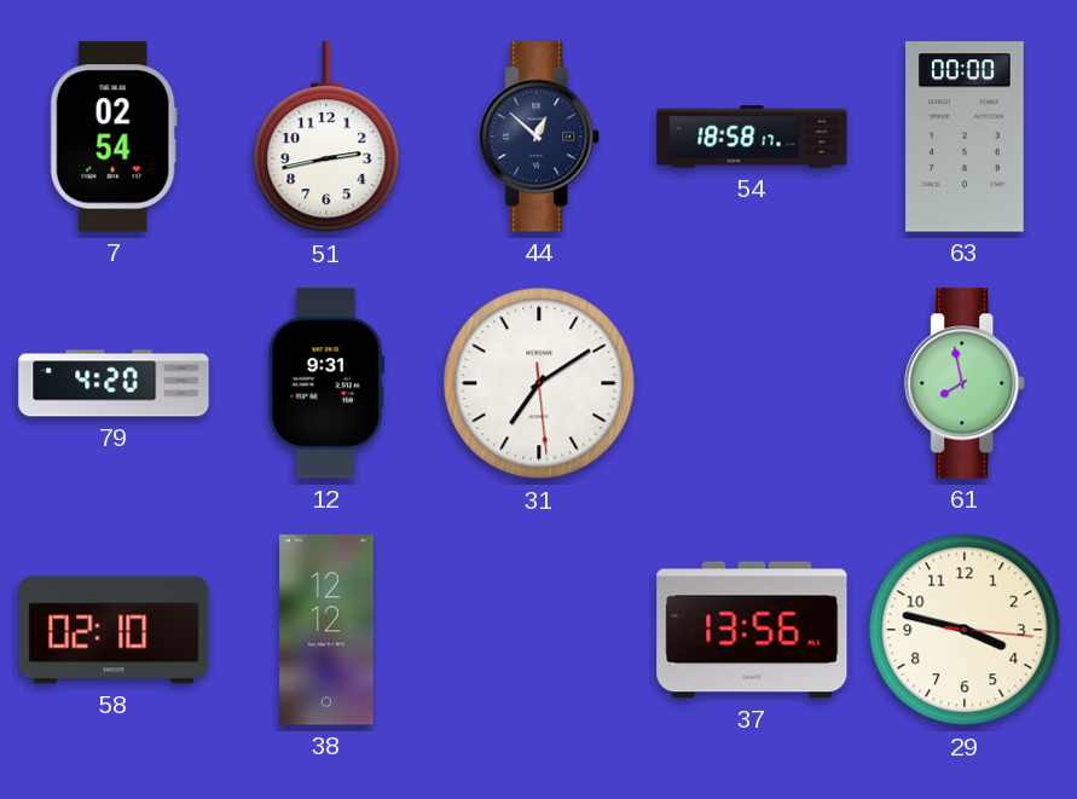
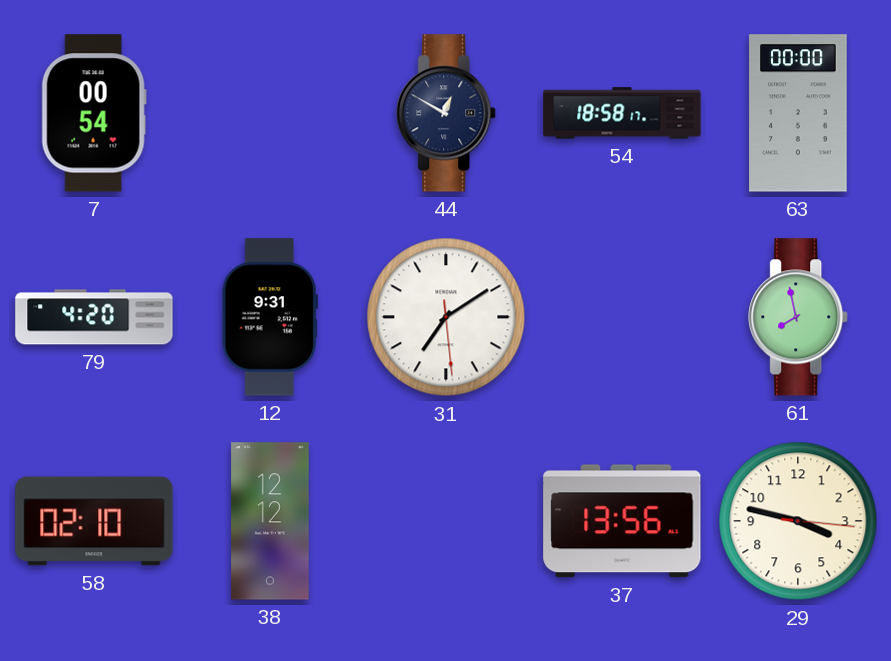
7: 02:54 -> 00:54
51: 2:43 -> none
44: 12:52 -> 12:50
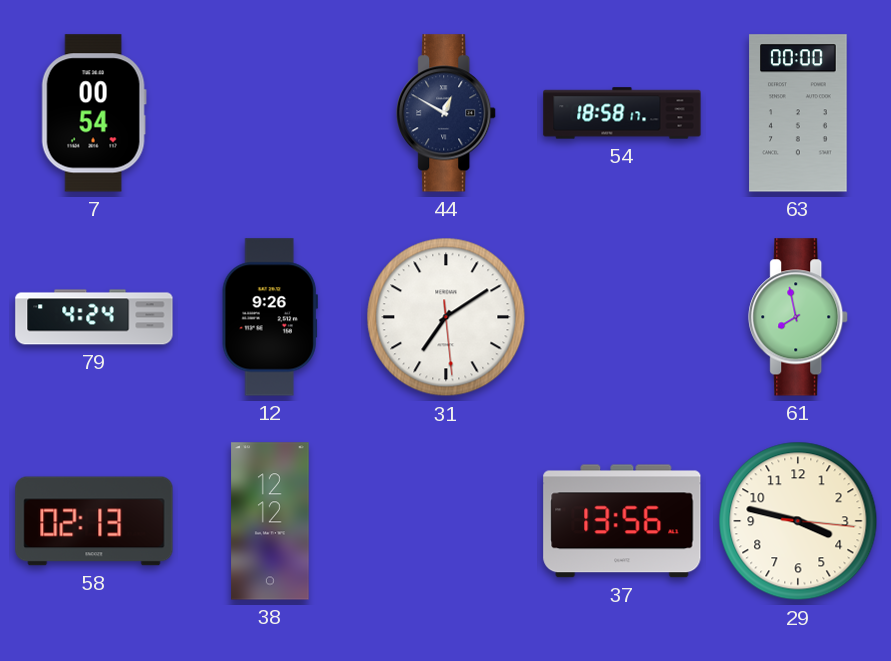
79: 4:20 -> 4:24
12: 9:31 -> 9:26
58: 02:10 -> 02:13
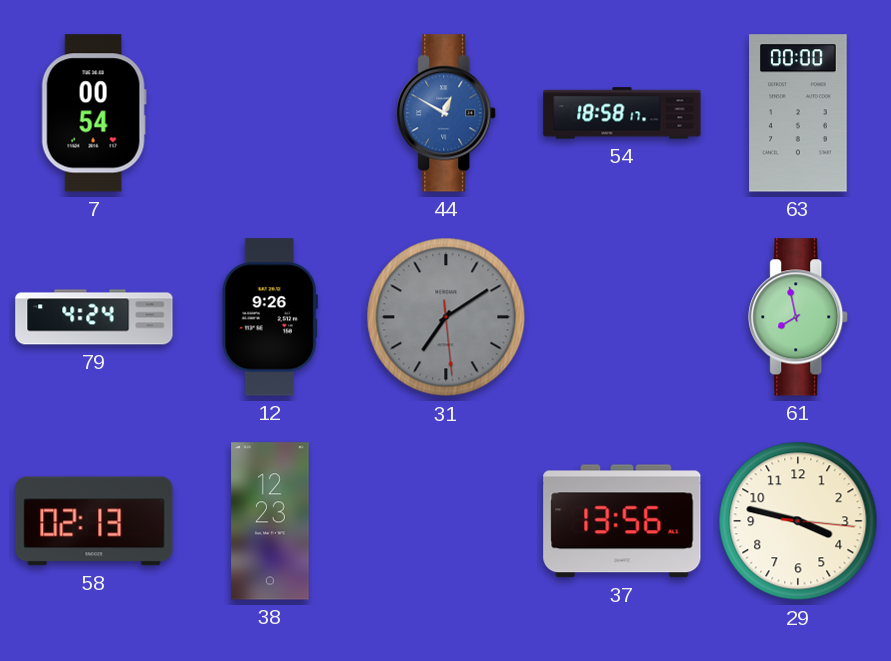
44 dial: navy -> blue
31 dial: white -> grey
38: 12:12 -> 12:23
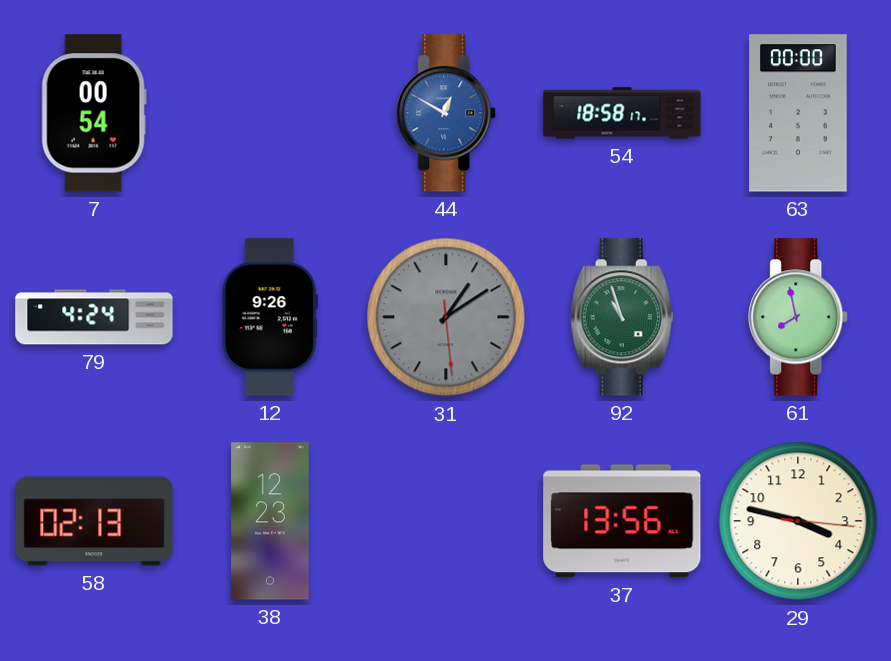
31: 7:09 -> 1:09
92: none -> 10:57
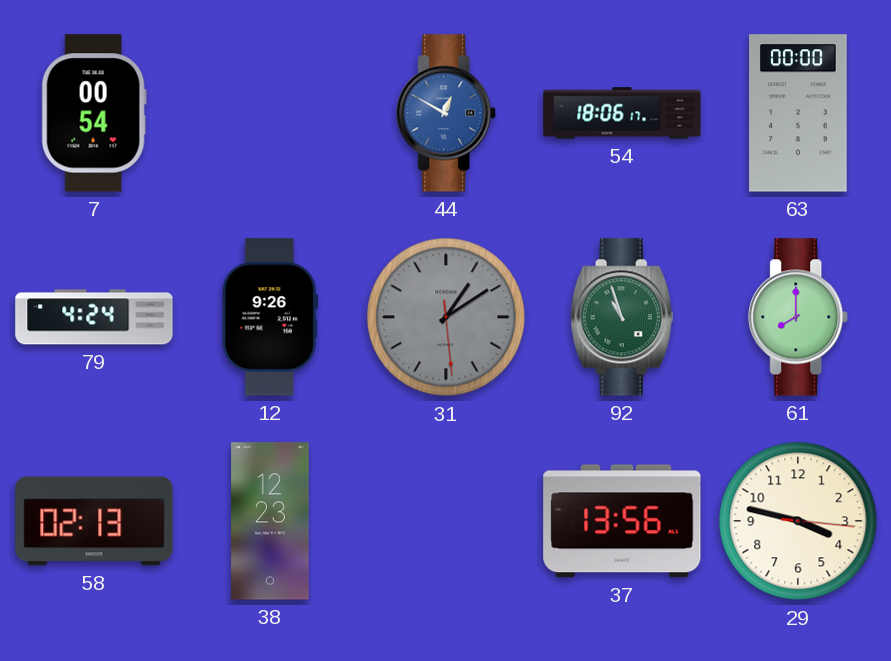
54: 18:58 -> 18:06
61: 7:58 -> 8:00
